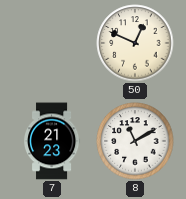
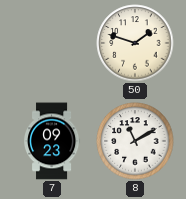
50: 12:49 -> 1:48
7: 21:23 -> 09:23
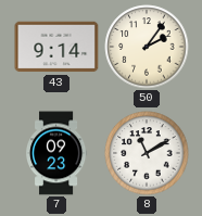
43: none -> 9:14
50: 1:48 -> 2:06
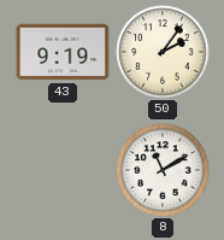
43: 9:14 -> 9:19
7: 09:23 -> none
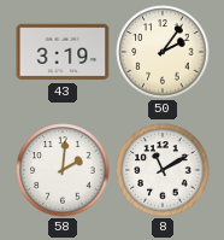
43: 9:19 -> 3:19
58: none -> 2:01
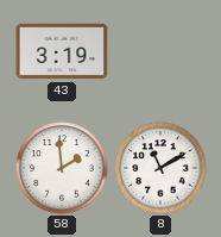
50: 2:06 -> none
58: 2:01 -> 1:59
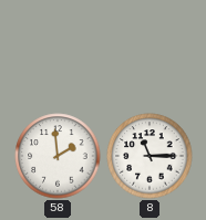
43: 3:19 -> none
8: 11:10 -> 11:15
